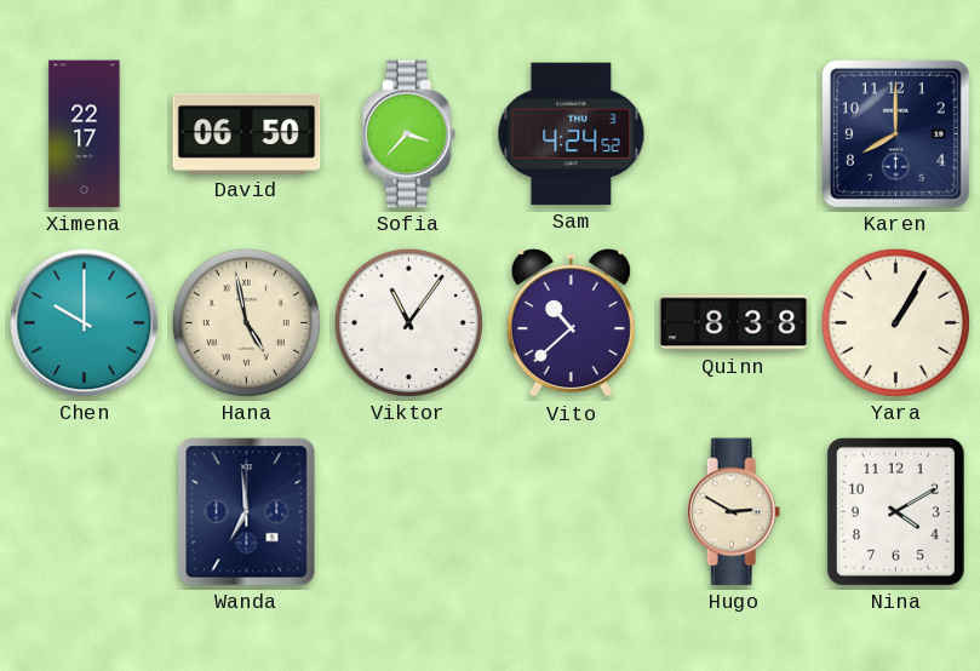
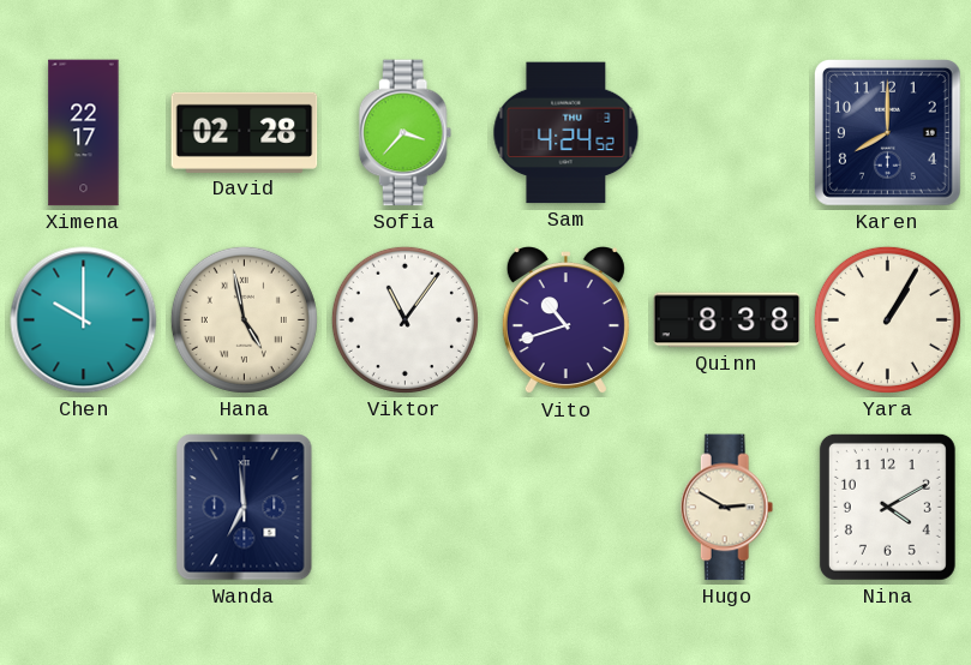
David: 06:50 -> 02:28
Vito: 10:38 -> 10:42
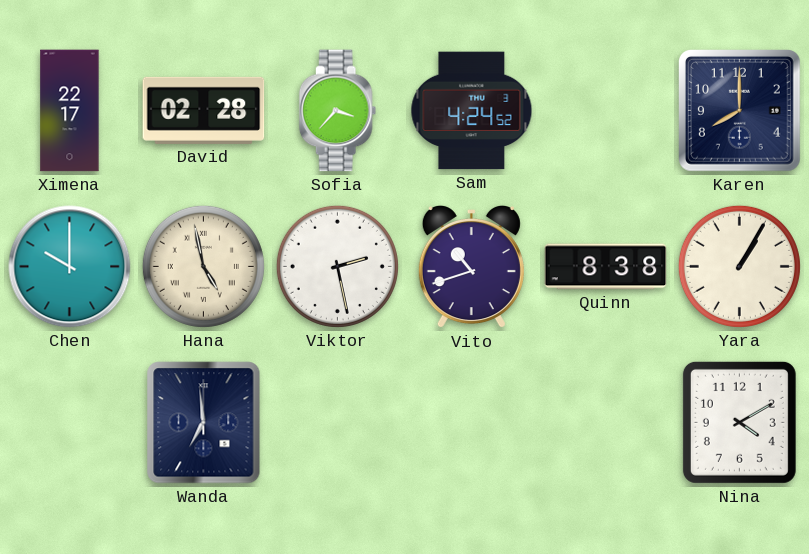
Viktor: 11:06 -> 2:28
Hugo: 2:50 -> none
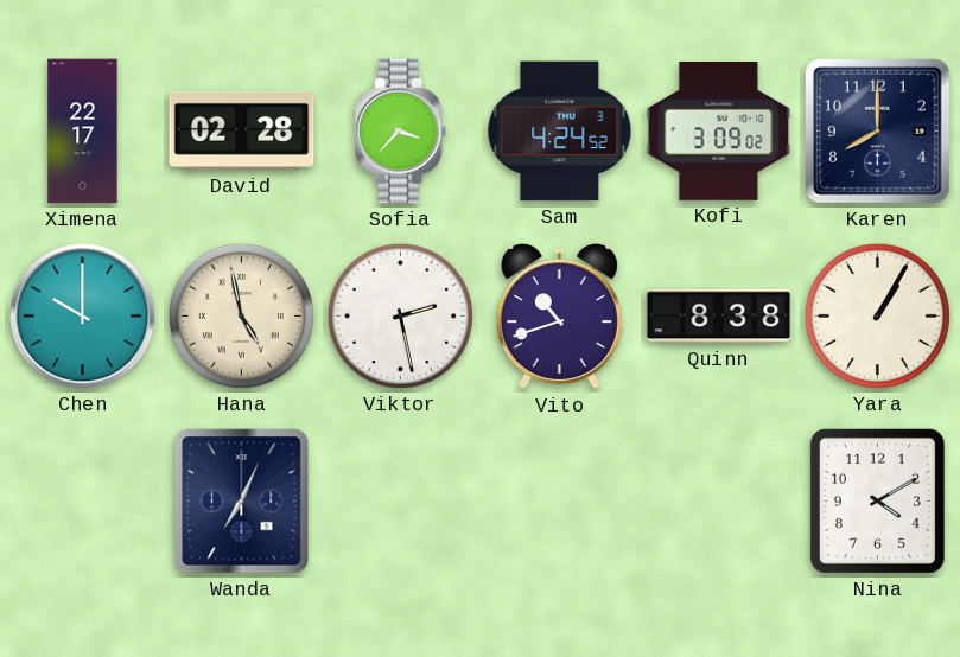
Kofi: none -> 3:09
Wanda: 6:59 -> 7:04
